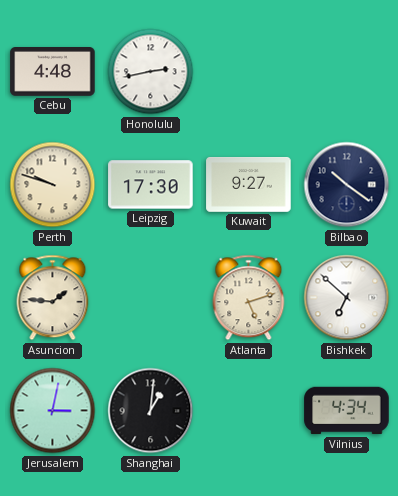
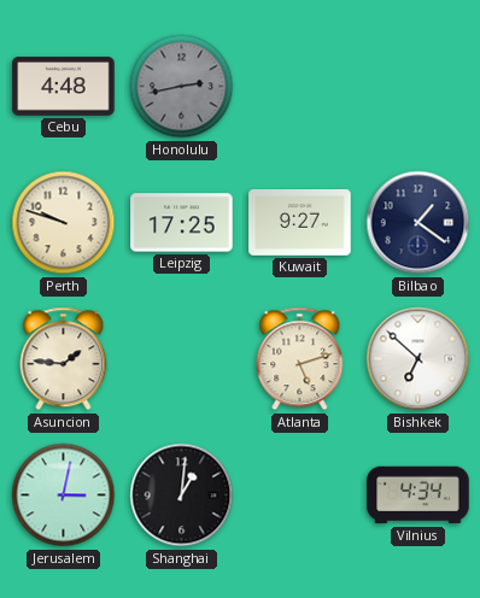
Honolulu dial: white -> grey
Leipzig: 17:30 -> 17:25
Bilbao: 10:21 -> 1:21
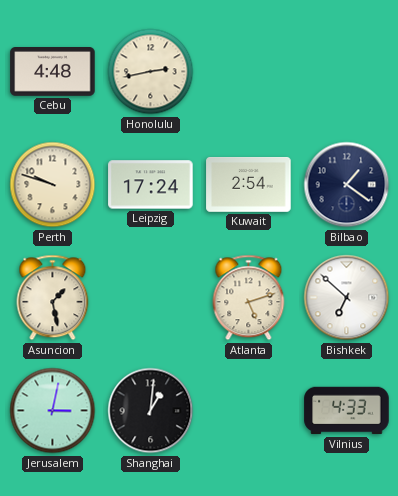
Honolulu dial: grey -> cream
Leipzig: 17:25 -> 17:24
Kuwait: 9:27 -> 2:54
Asuncion: 1:46 -> 1:28
Vilnius: 4:34 -> 4:33
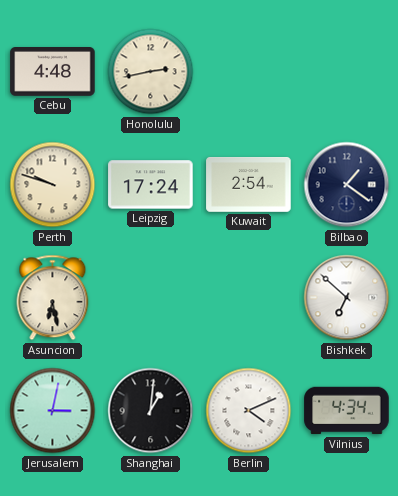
Asuncion: 1:28 -> 6:28
Atlanta: 5:12 -> none
Berlin: none -> 4:11
Vilnius: 4:33 -> 4:34
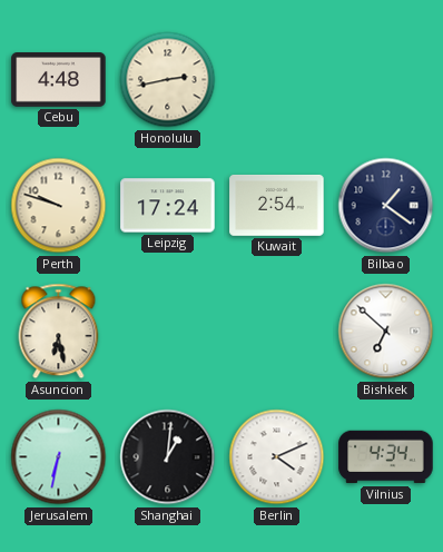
Jerusalem: 3:02 -> 6:32
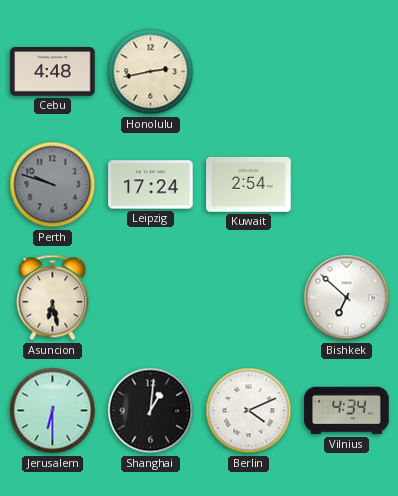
Perth dial: cream -> grey
Bilbao: 1:21 -> none
Jerusalem: 6:32 -> 6:30
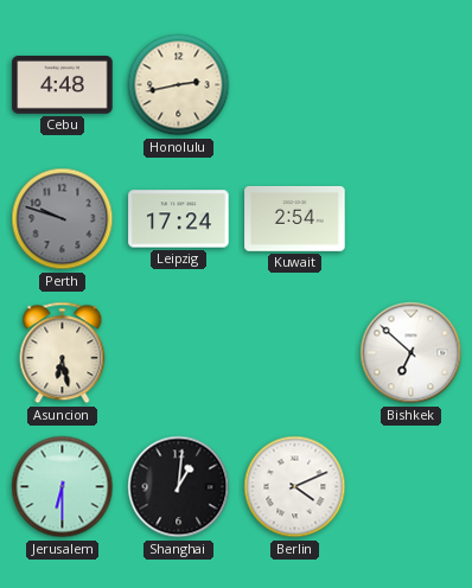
Vilnius: 4:34 -> none
